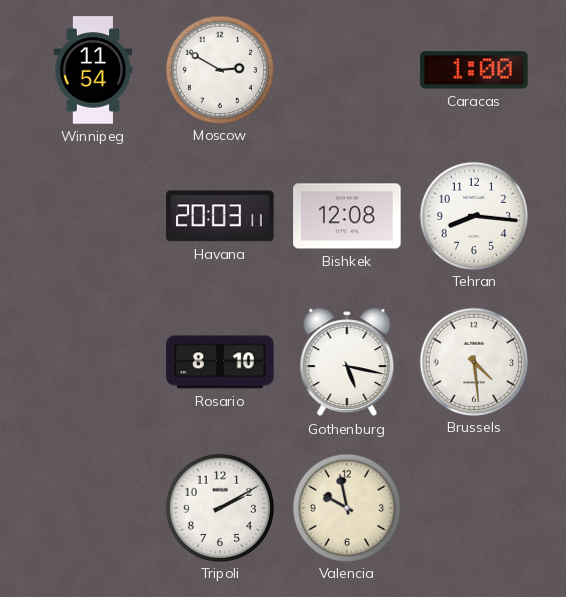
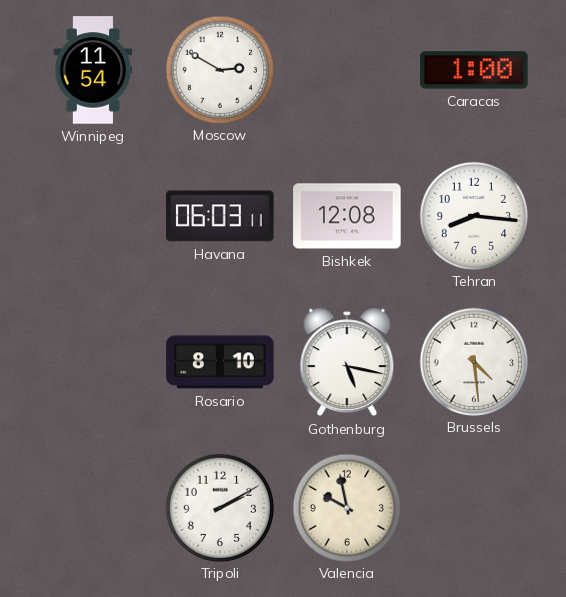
Havana: 20:03 -> 06:03
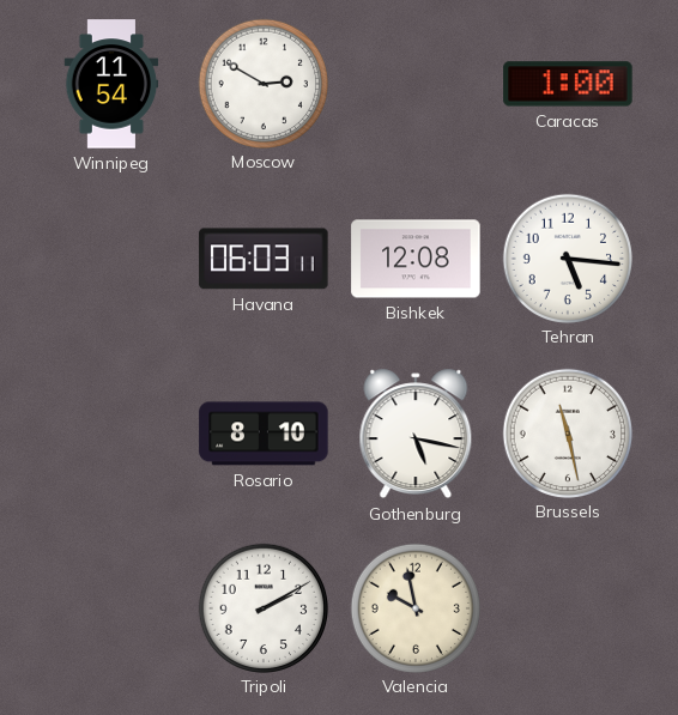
Tehran: 8:16 -> 5:16
Brussels: 4:29 -> 11:28
